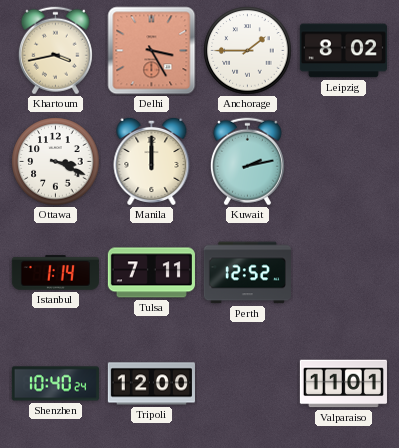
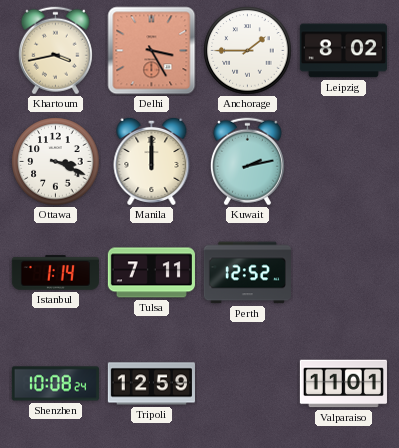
Shenzhen: 10:40 -> 10:08
Tripoli: 12:00 -> 12:59
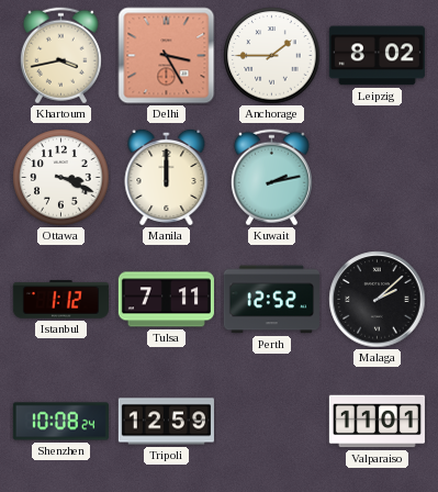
Istanbul: 1:14 -> 1:12
Malaga: none -> 2:08
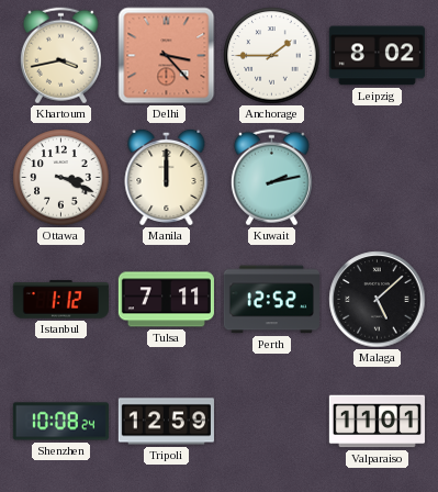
Delhi: 3:25 -> 3:23
Malaga: 2:08 -> 5:08
